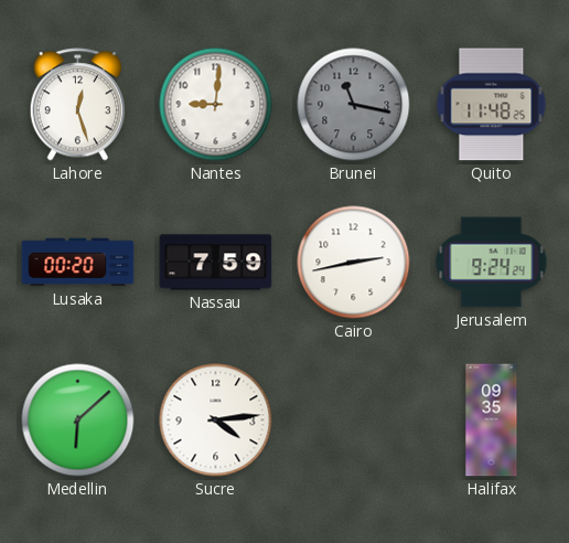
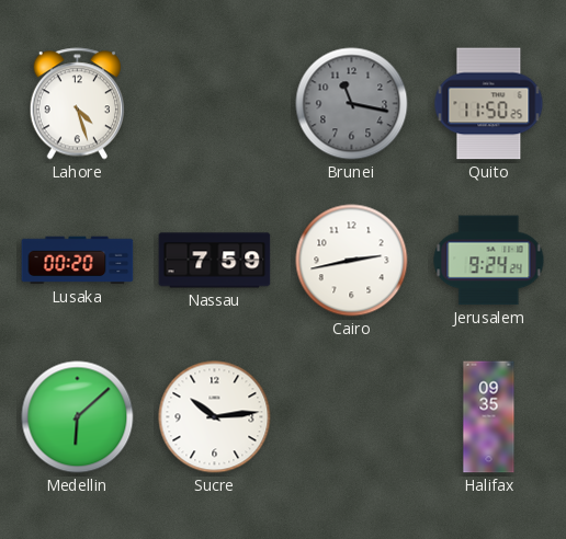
Lahore: 12:27 -> 4:27
Nantes: 9:01 -> none
Quito: 11:48 -> 11:50
Sucre: 4:14 -> 10:14
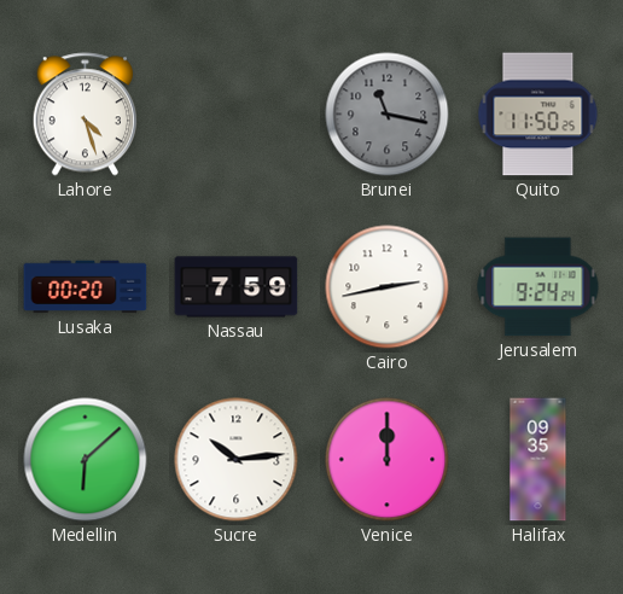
Venice: none -> 12:00
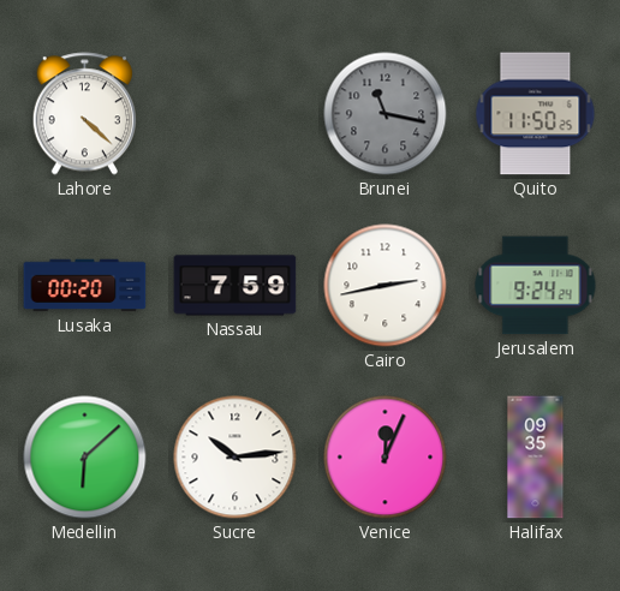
Lahore: 4:27 -> 4:22
Venice: 12:00 -> 12:04
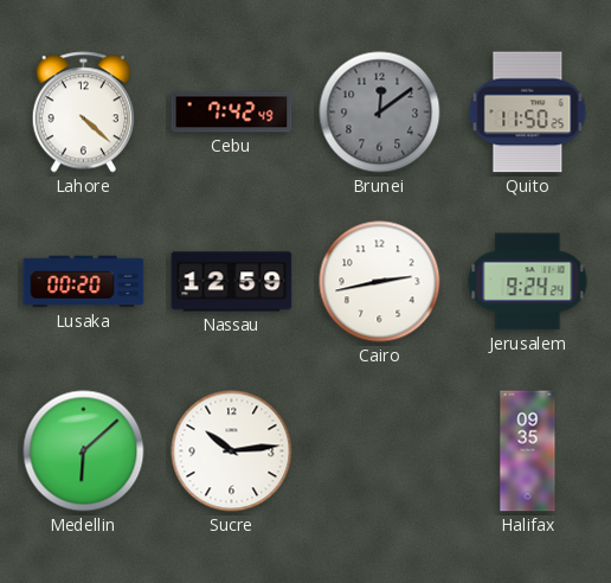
Cebu: none -> 7:42
Brunei: 11:17 -> 12:09
Nassau: 7:59 -> 12:59
Venice: 12:04 -> none
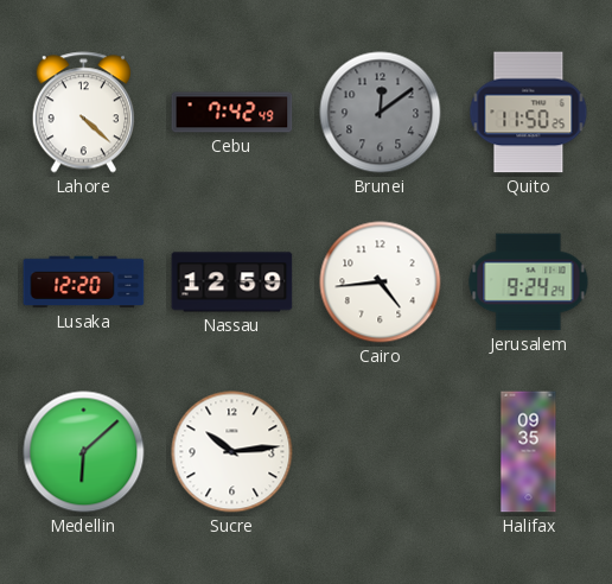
Lusaka: 00:20 -> 12:20
Cairo: 2:43 -> 4:44
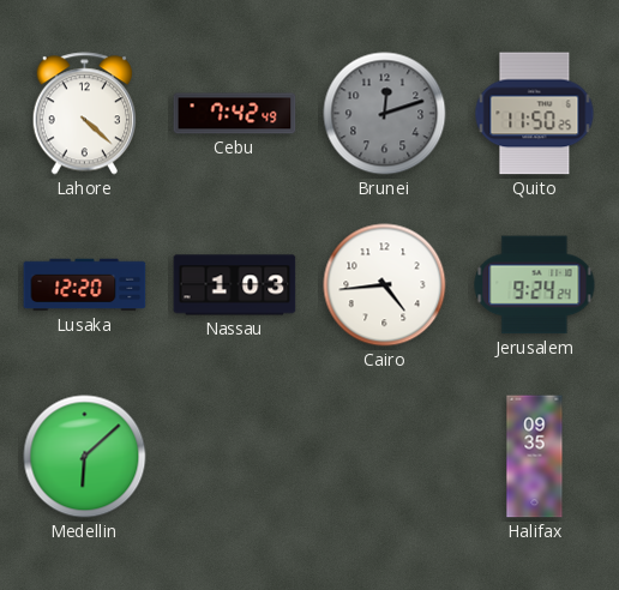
Brunei: 12:09 -> 12:12
Nassau: 12:59 -> 1:03
Sucre: 10:14 -> none
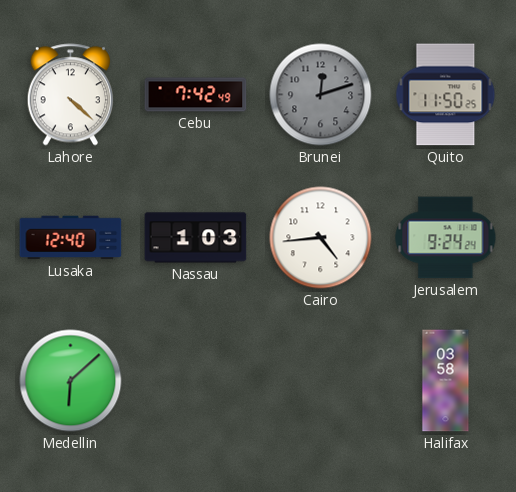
Lusaka: 12:20 -> 12:40
Halifax: 09:35 -> 03:58
